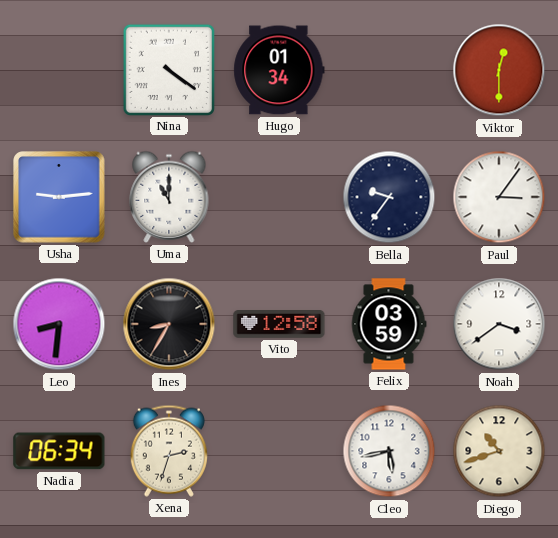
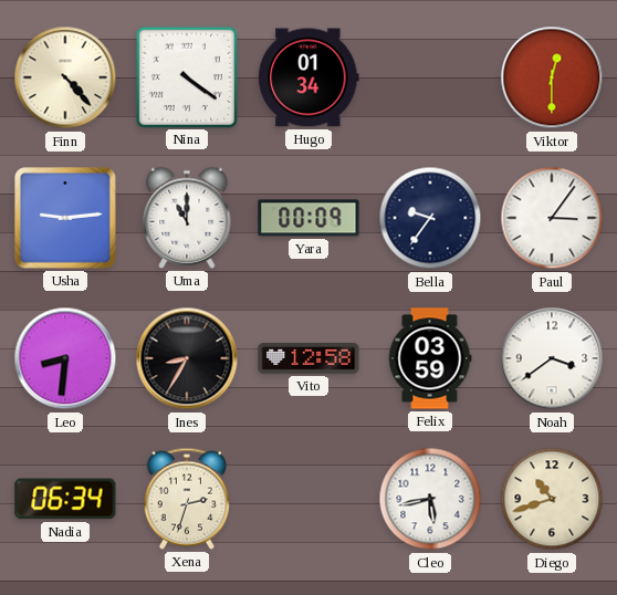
Finn: none -> 4:23
Yara: none -> 00:09
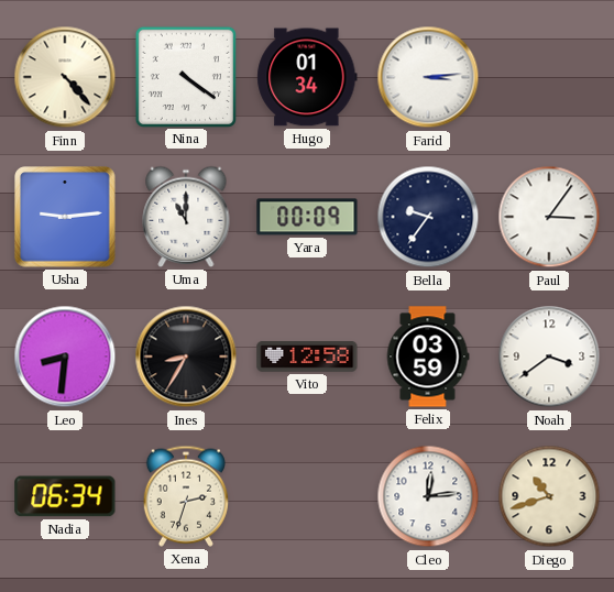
Farid: none -> 3:14
Viktor: 12:30 -> none
Cleo: 5:43 -> 12:14
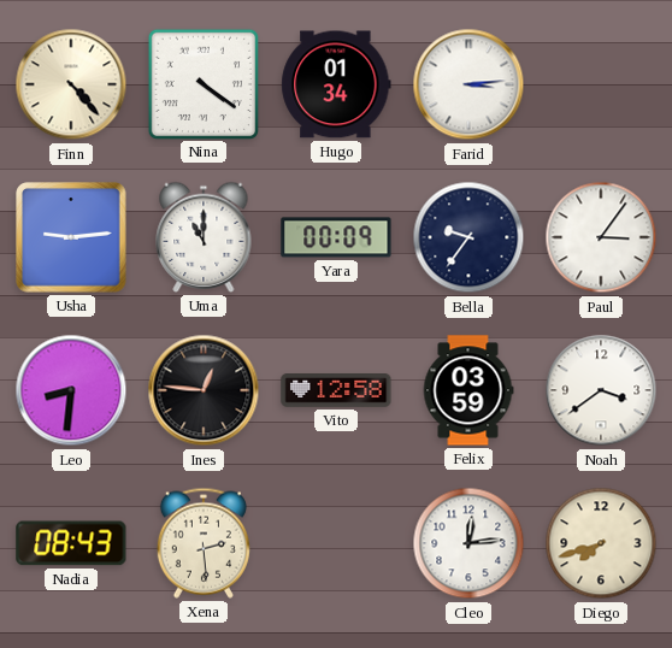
Ines: 8:35 -> 12:46
Nadia: 06:34 -> 08:43
Xena: 2:33 -> 2:29
Diego: 10:42 -> 7:42
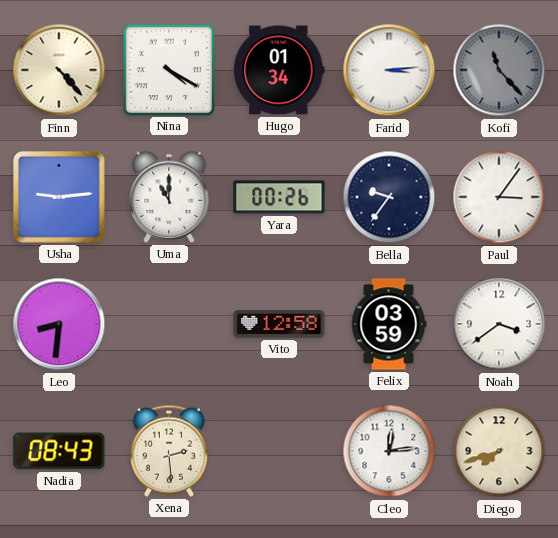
Nina: 4:21 -> 4:20
Kofi: none -> 11:23
Yara: 00:09 -> 00:26
Ines: 12:46 -> none
